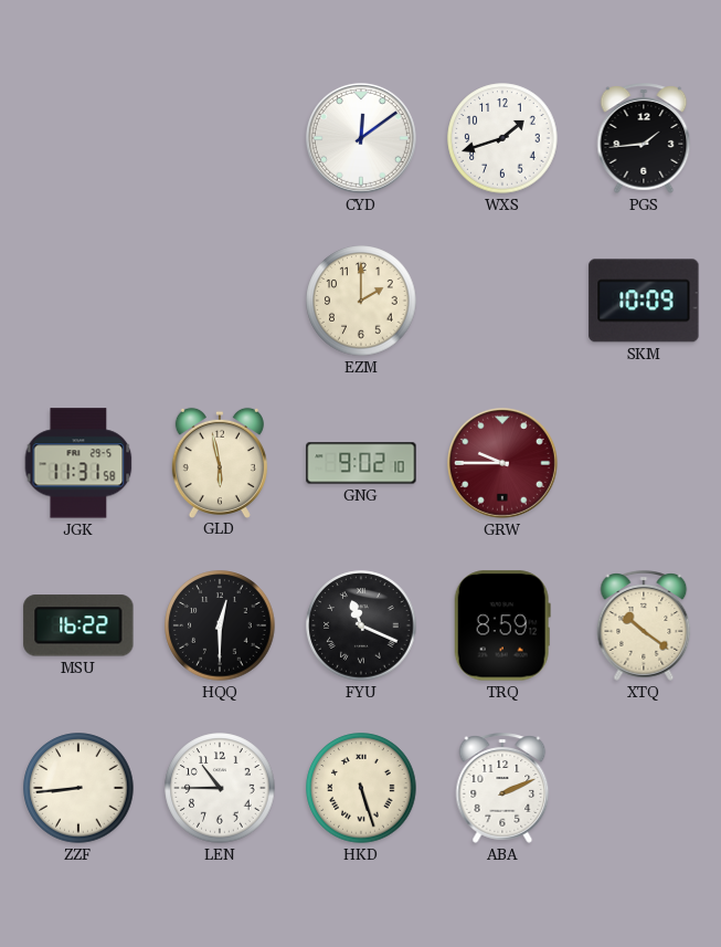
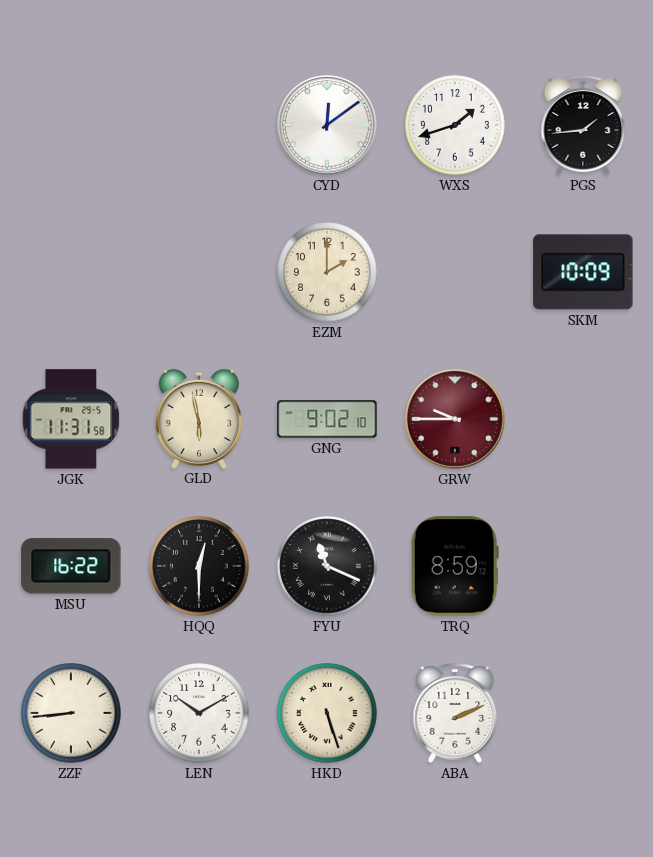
XTQ: 10:21 -> none
LEN: 10:45 -> 10:10
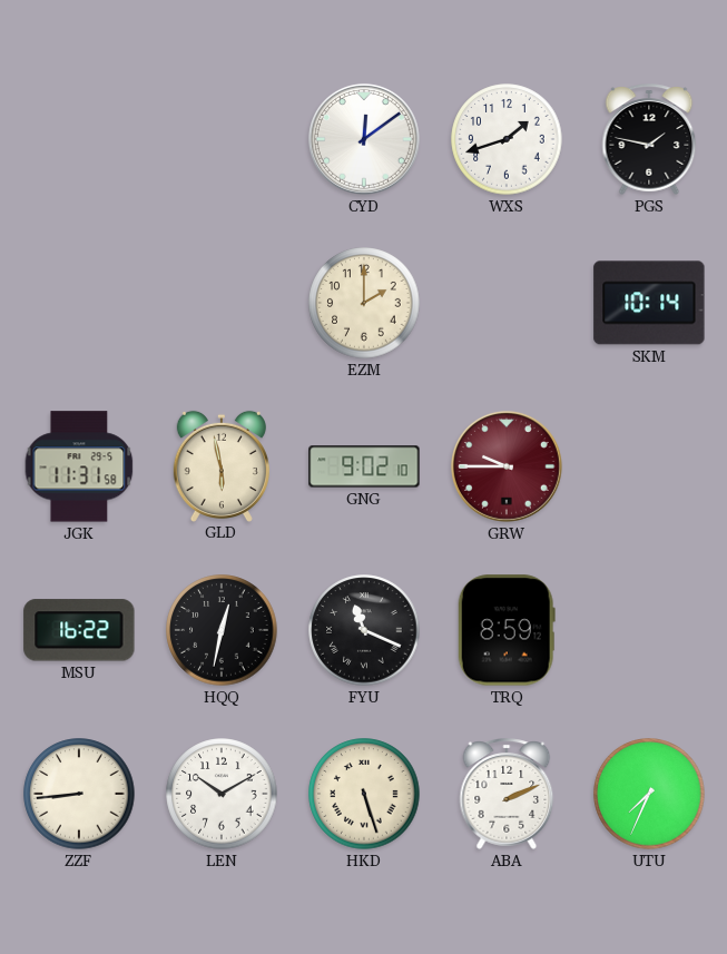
PGS: 1:44 -> 1:47
SKM: 10:09 -> 10:14
HQQ: 12:30 -> 12:32
UTU: none -> 7:34
